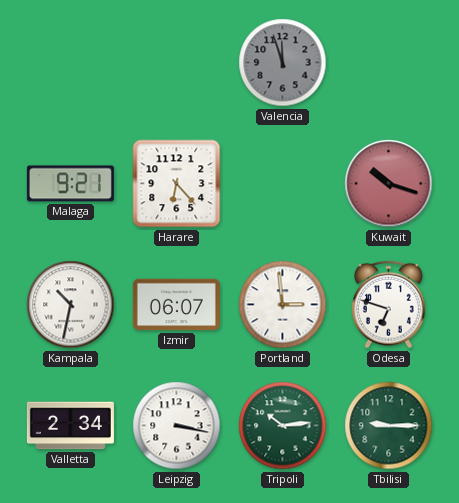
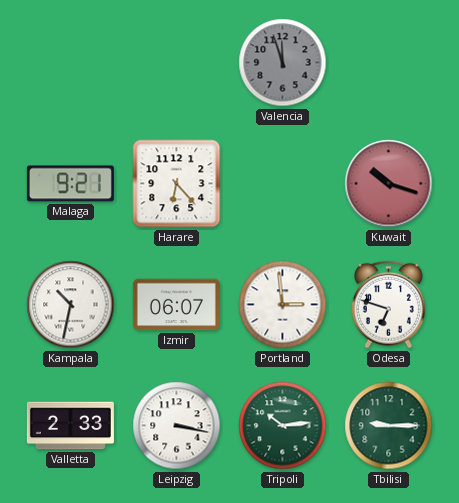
Valletta: 2:34 -> 2:33
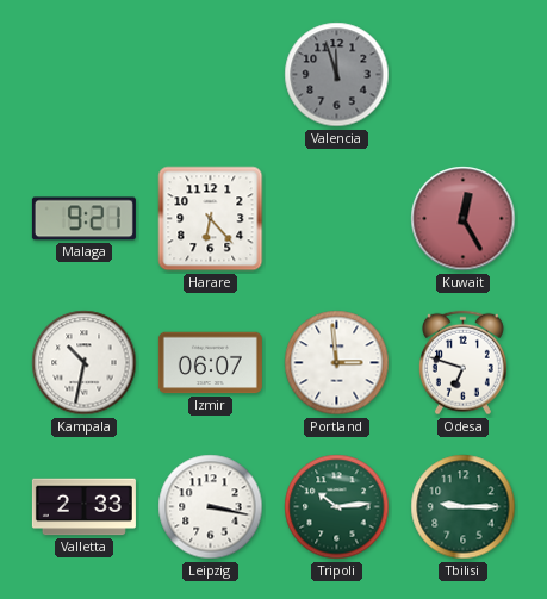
Kuwait: 10:18 -> 12:25
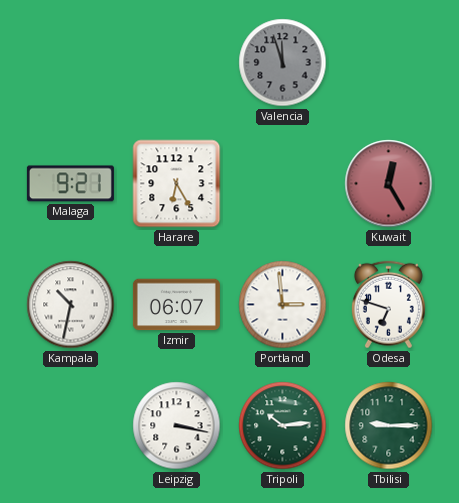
Harare: 6:23 -> 6:25
Valletta: 2:33 -> none
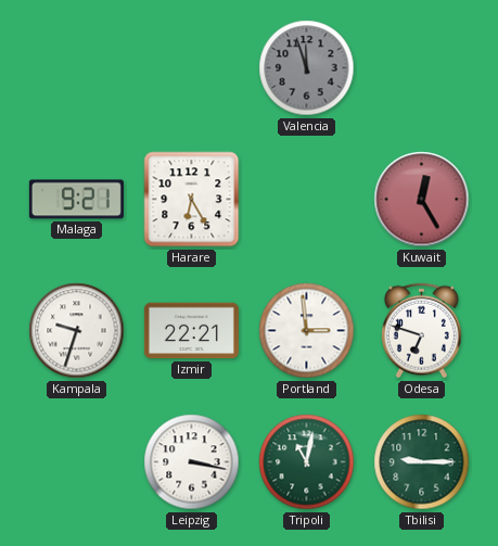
Kampala: 10:32 -> 9:33
Izmir: 06:07 -> 22:21
Tripoli: 10:14 -> 11:02
